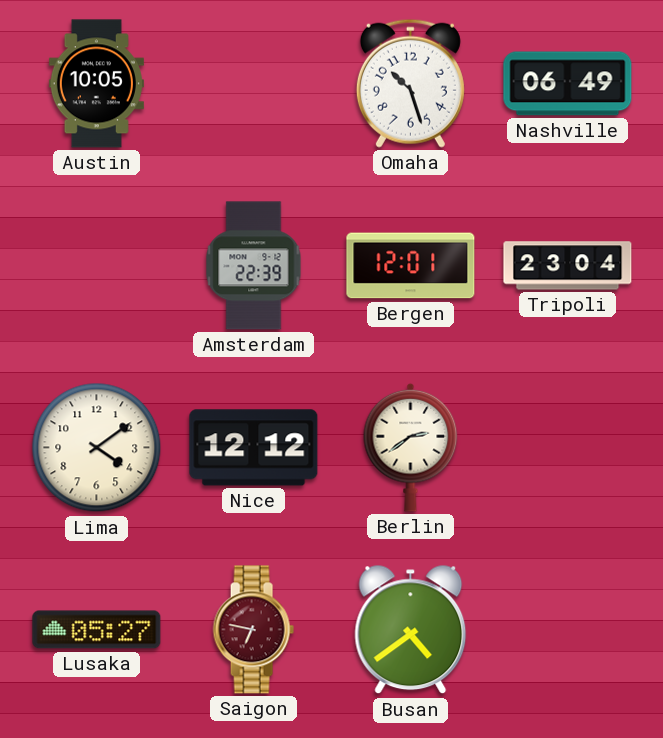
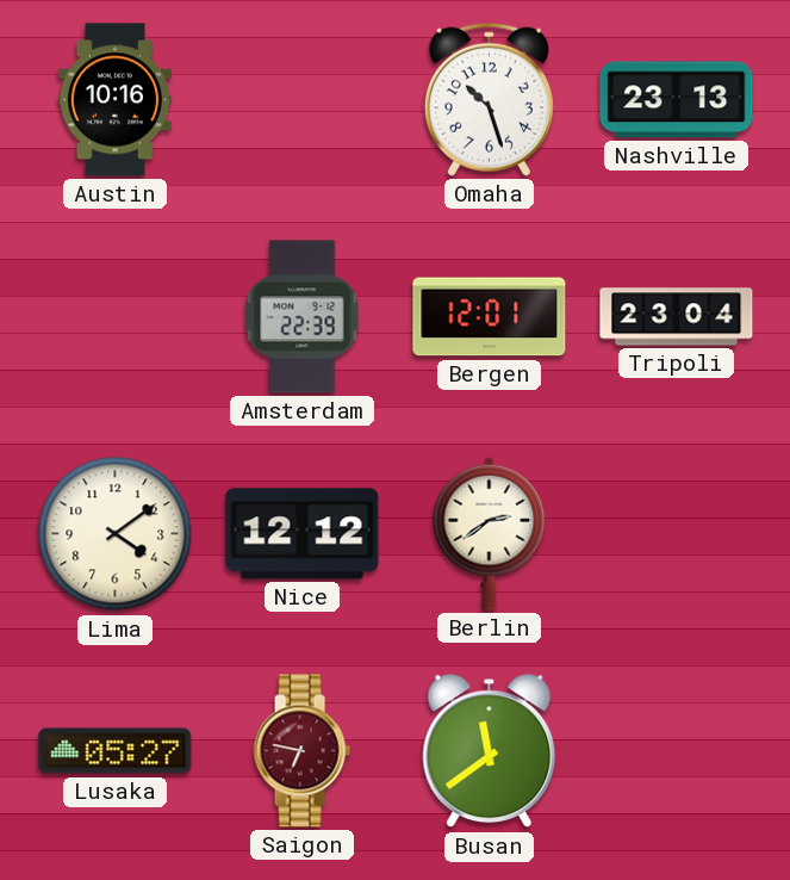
Austin: 10:05 -> 10:16
Nashville: 06:49 -> 23:13
Busan: 4:39 -> 11:39
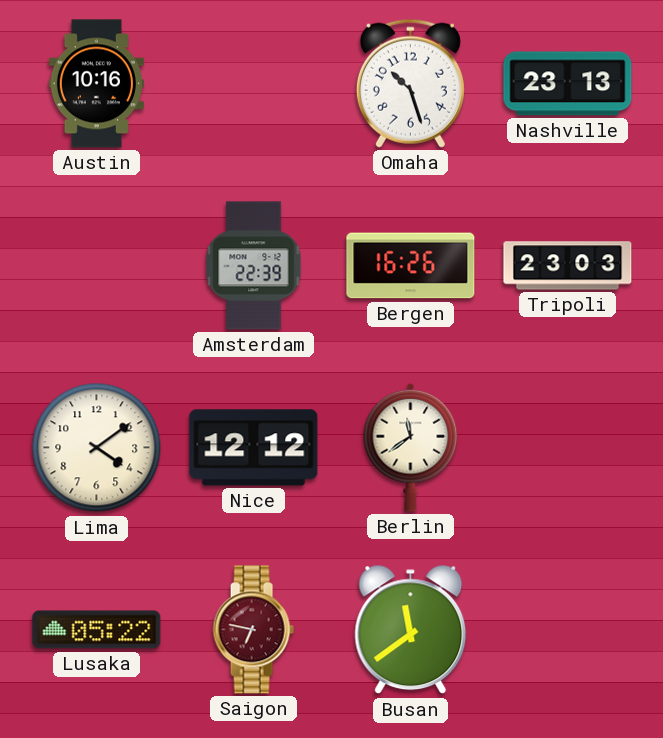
Bergen: 12:01 -> 16:26
Tripoli: 23:04 -> 23:03
Berlin: 2:39 -> 11:39
Lusaka: 05:27 -> 05:22
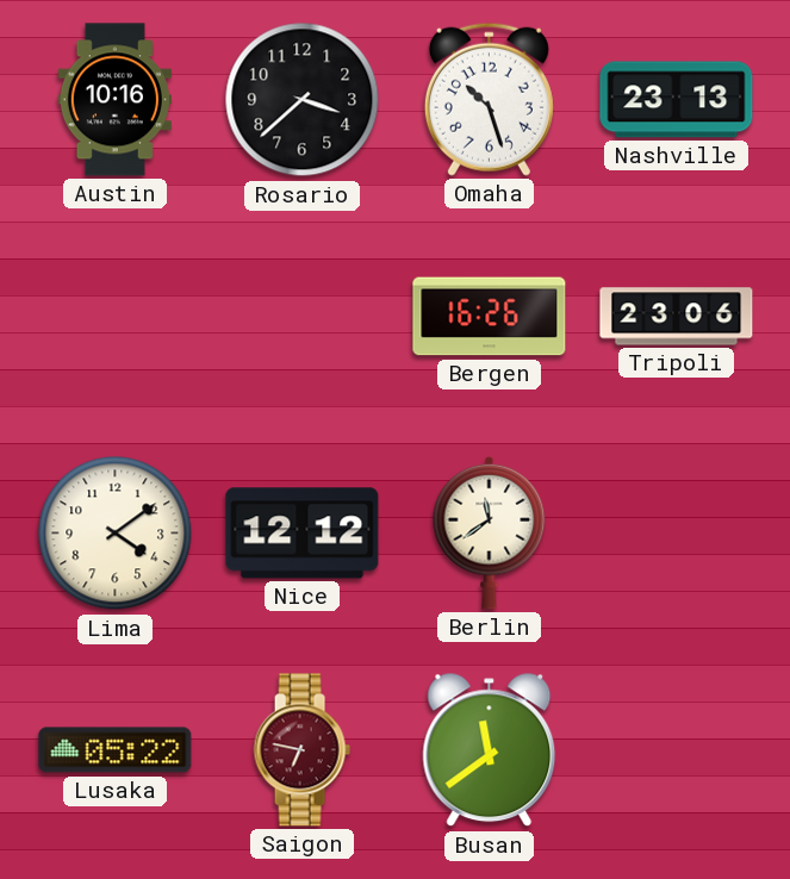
Rosario: none -> 3:38
Amsterdam: 22:39 -> none
Tripoli: 23:03 -> 23:06
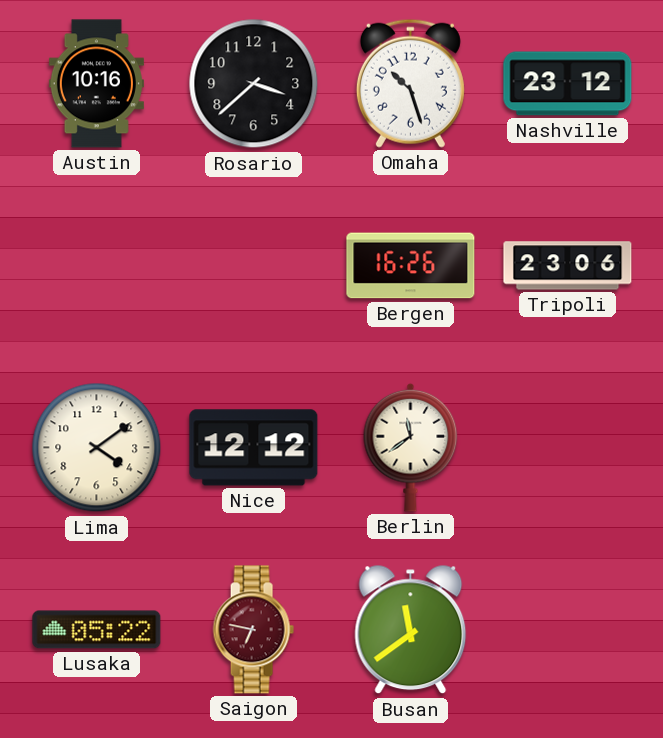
Nashville: 23:13 -> 23:12
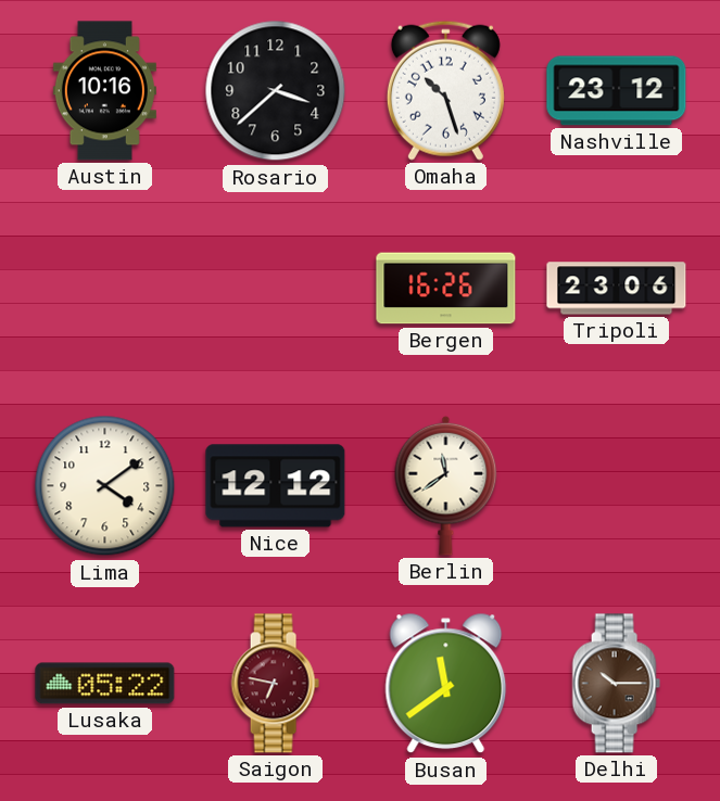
Delhi: none -> 10:15
